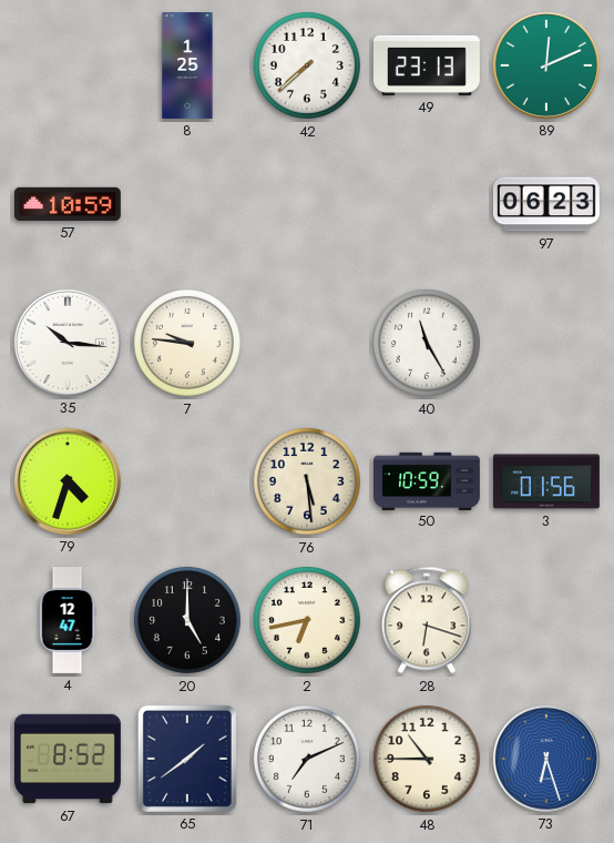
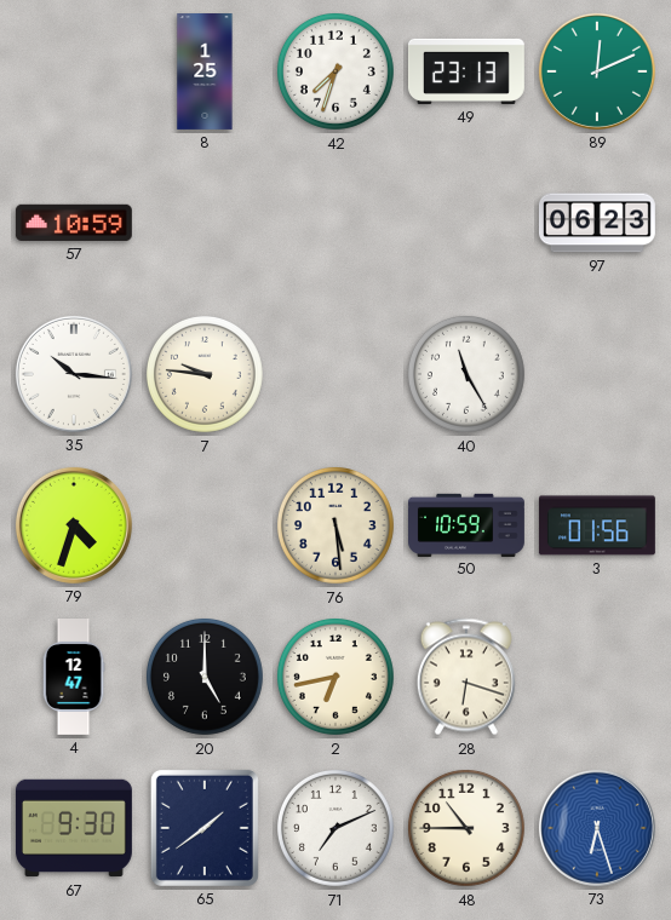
42: 7:38 -> 7:33
67: 8:52 -> 9:30
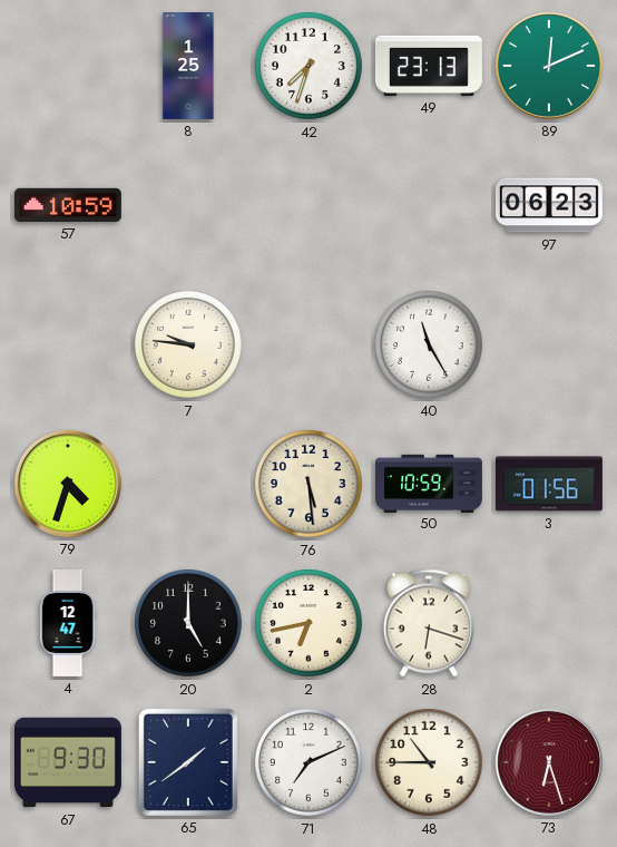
35: 10:16 -> none
73 dial: blue -> burgundy
